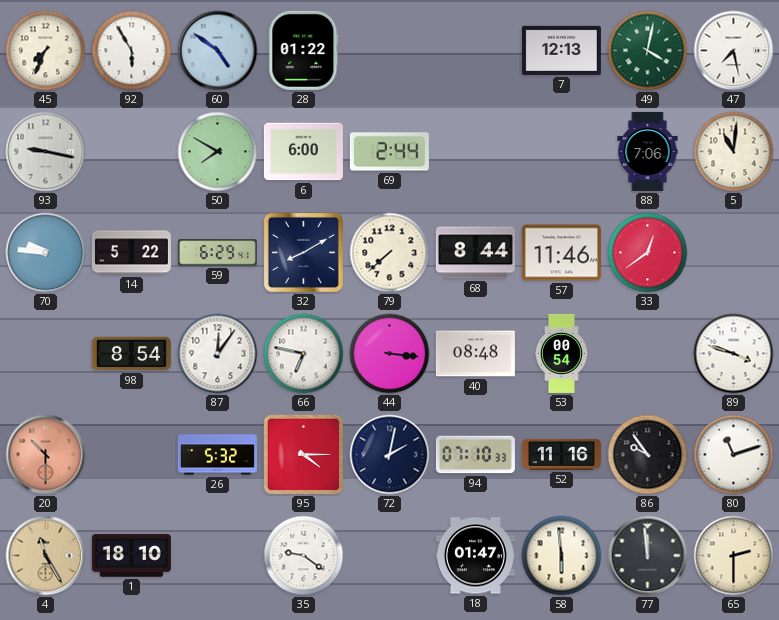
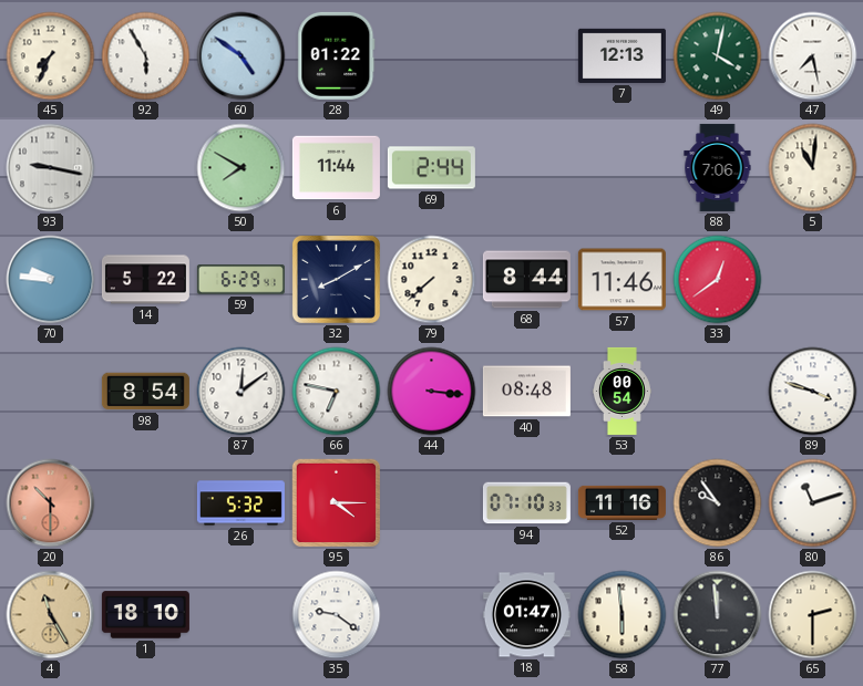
6: 6:00 -> 11:44
87: 12:06 -> 12:09
72: 2:02 -> none
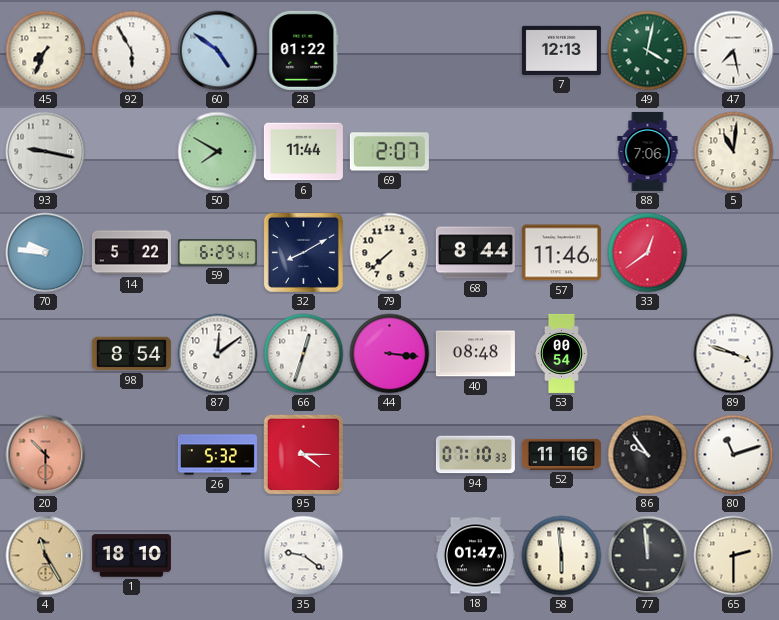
69: 2:44 -> 2:07
66: 6:47 -> 12:33
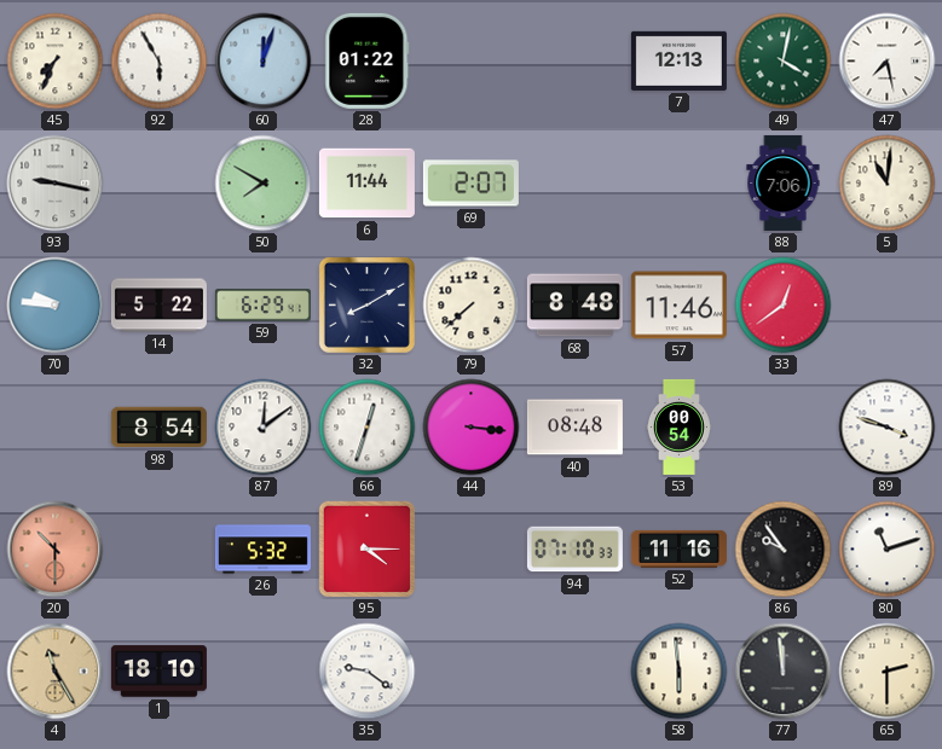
60: 4:51 -> 12:03
68: 8:44 -> 8:48
18: 01:47 -> none
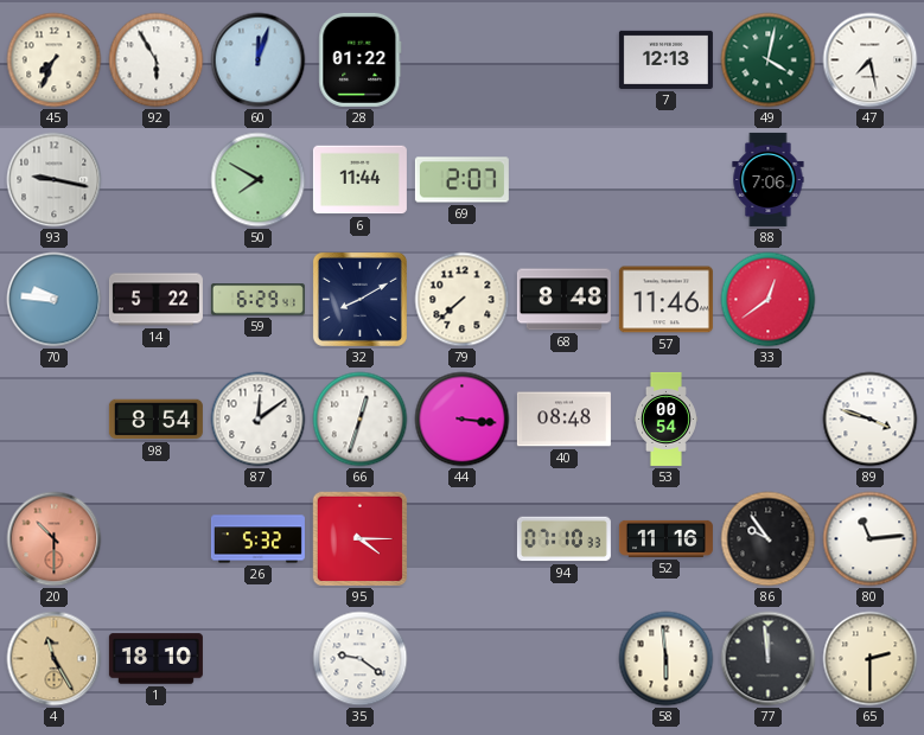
5: 11:01 -> none
80: 11:12 -> 11:14
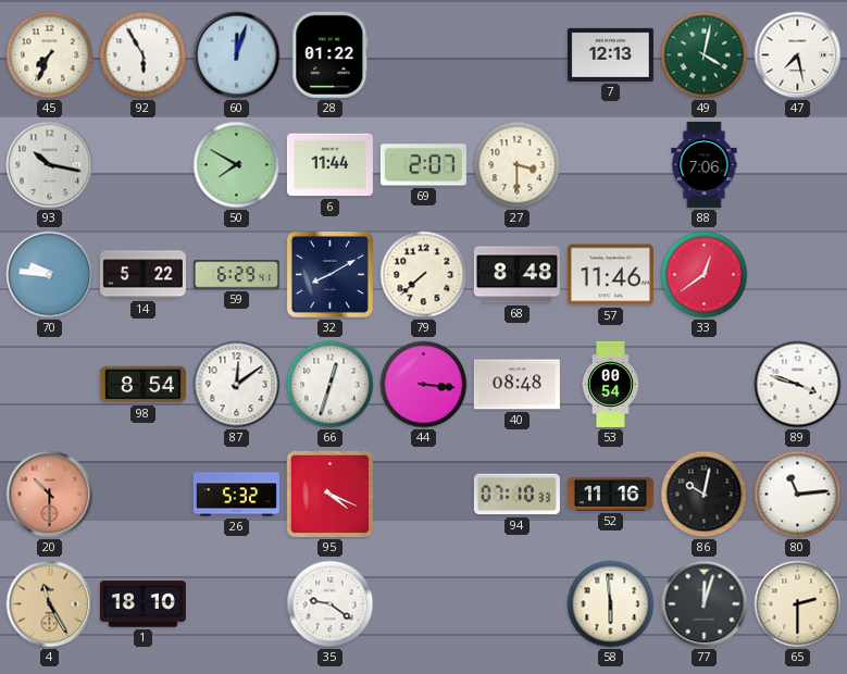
93: 9:17 -> 10:17
27: none -> 3:30
95: 4:15 -> 4:19
86: 9:54 -> 10:02
77: 11:59 -> 12:03
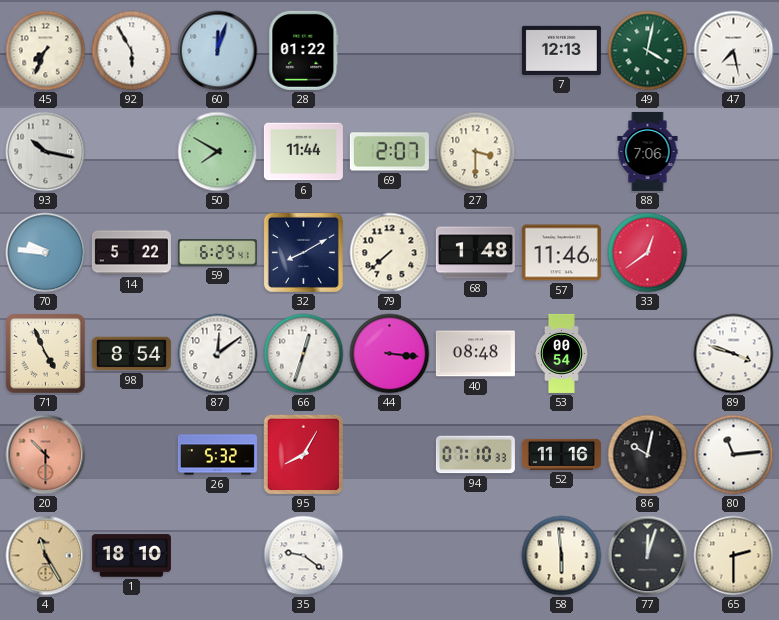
68: 8:48 -> 1:48
71: none -> 4:56
95: 4:19 -> 8:05
